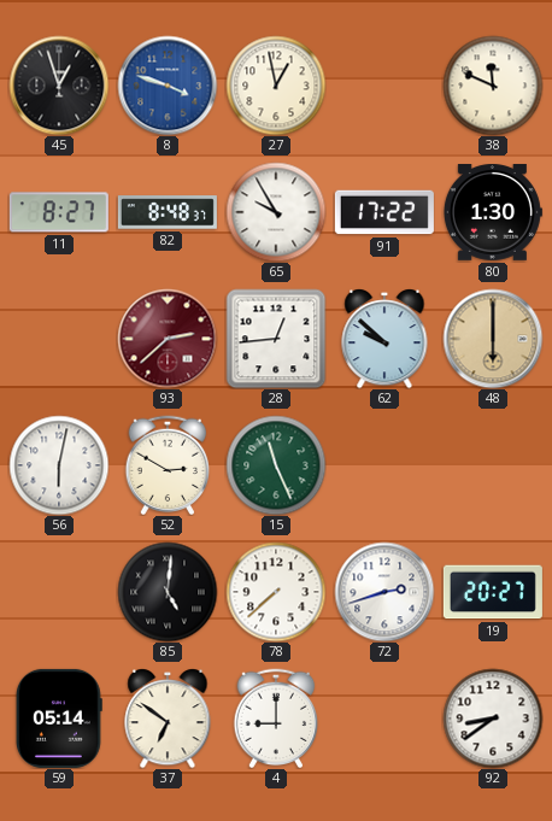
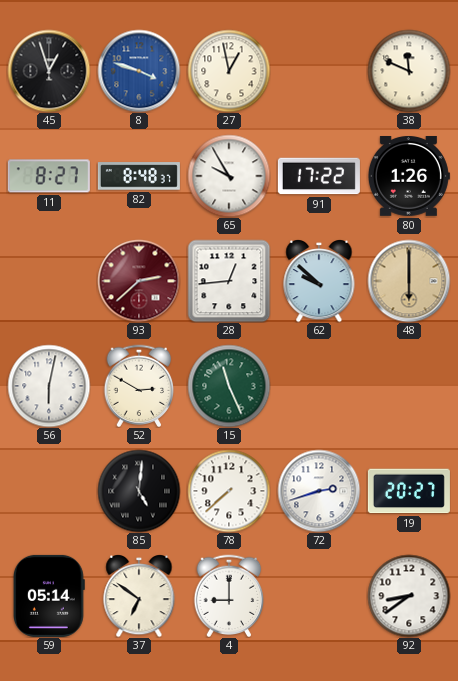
80: 1:30 -> 1:26
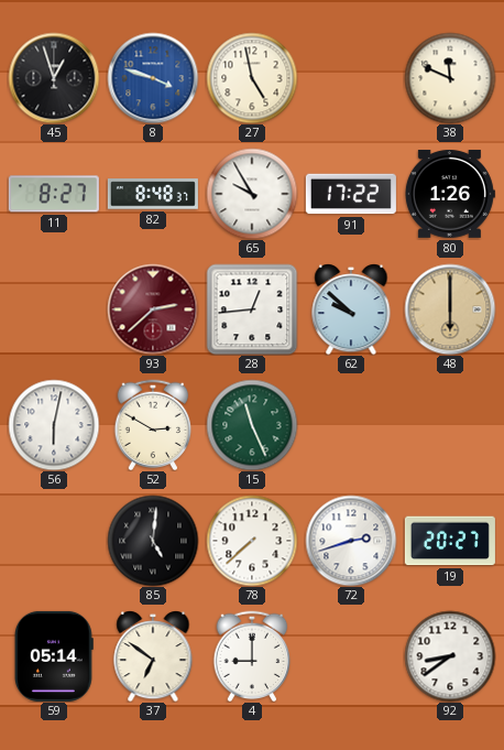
27: 12:58 -> 4:58
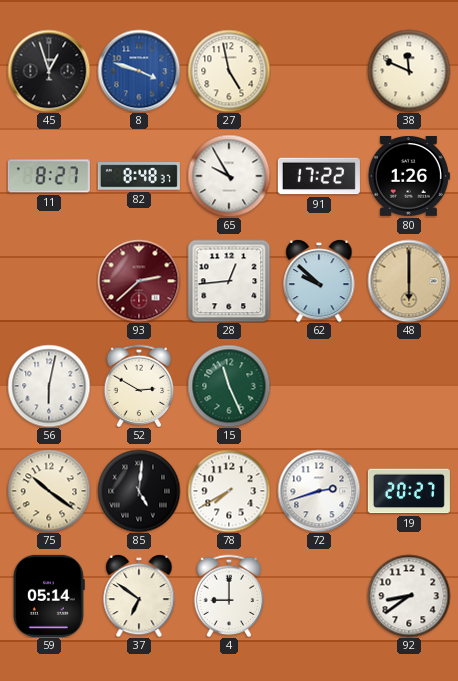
75: none -> 10:21
78: 7:38 -> 7:40
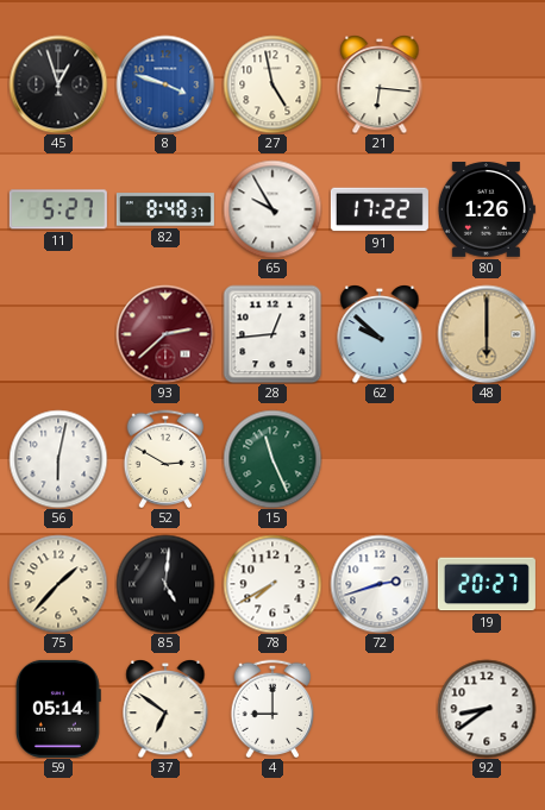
21: none -> 6:16
38: 11:49 -> none
11: 8:27 -> 5:27
75: 10:21 -> 1:37
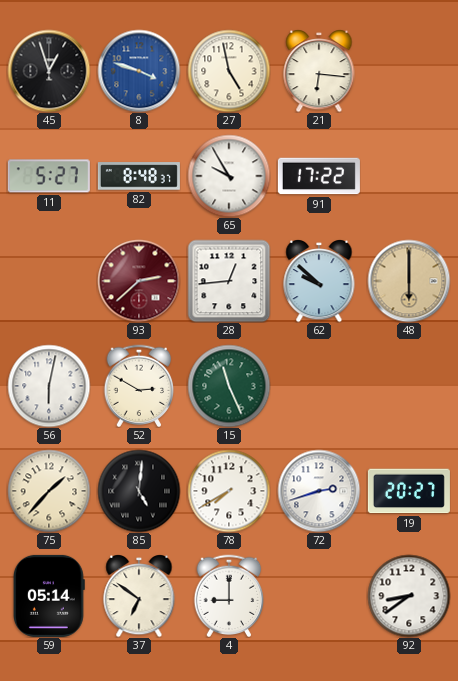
80: 1:26 -> none
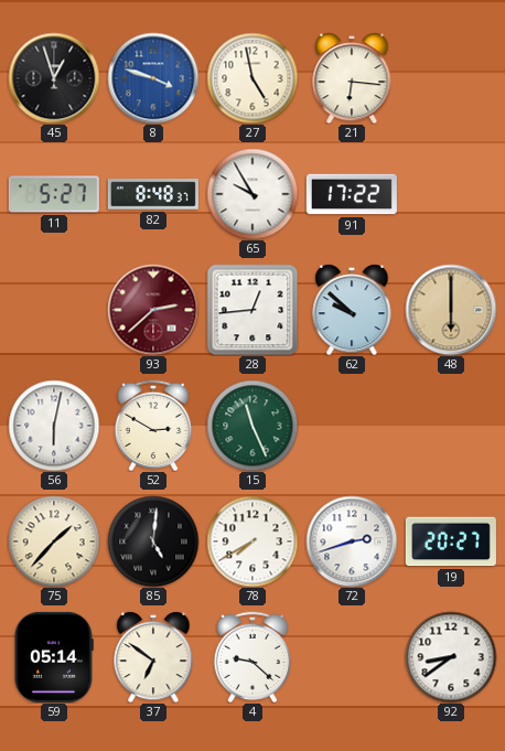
4: 9:00 -> 9:22
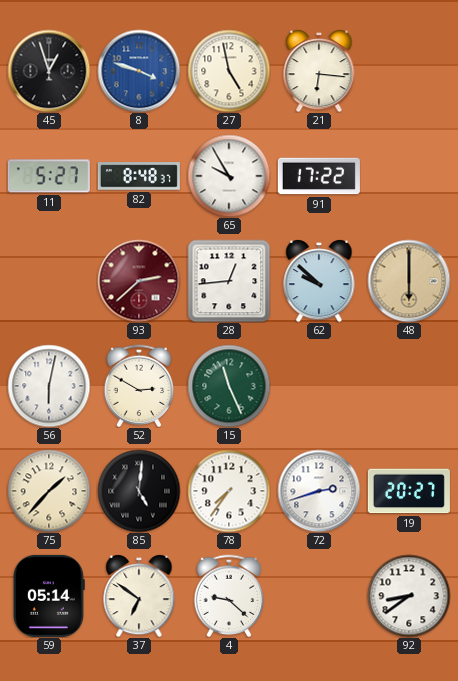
78: 7:40 -> 7:36
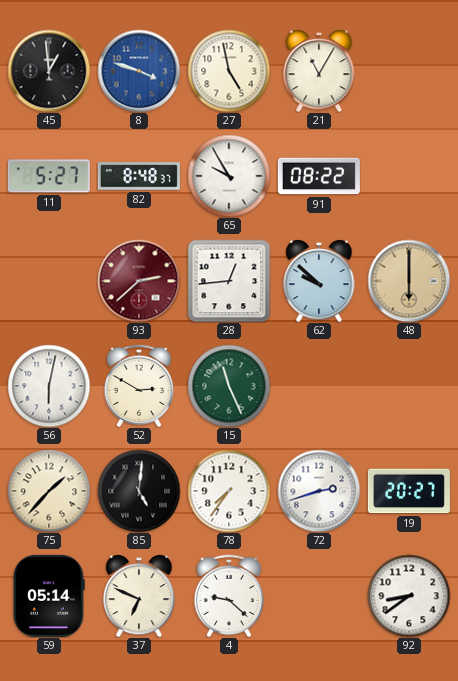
45: 12:57 -> 12:59
21: 6:16 -> 11:05
91: 17:22 -> 08:22
37: 6:51 -> 6:49
